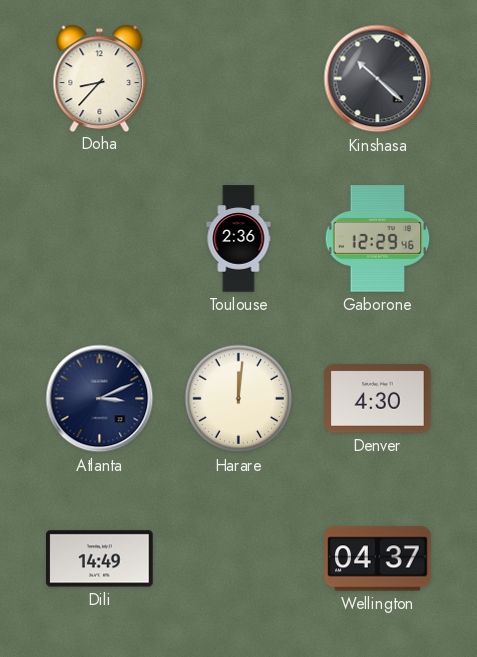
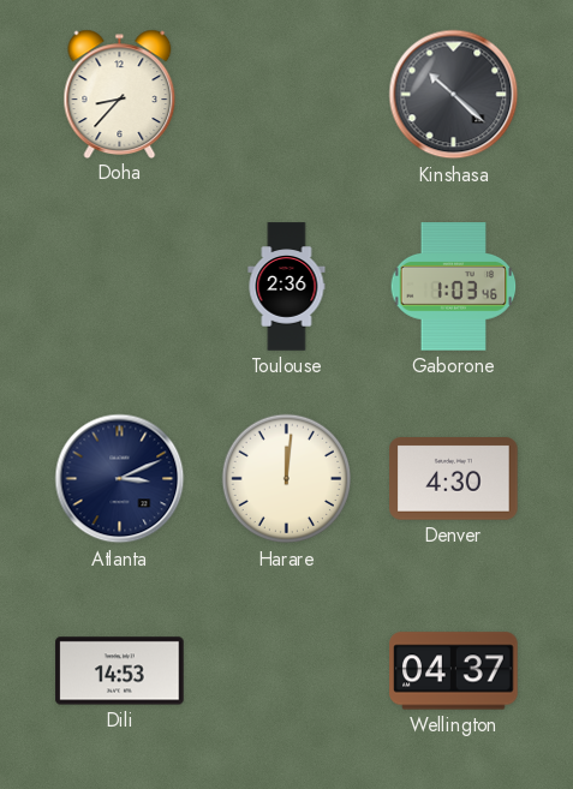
Gaborone: 12:29 -> 1:03
Dili: 14:49 -> 14:53
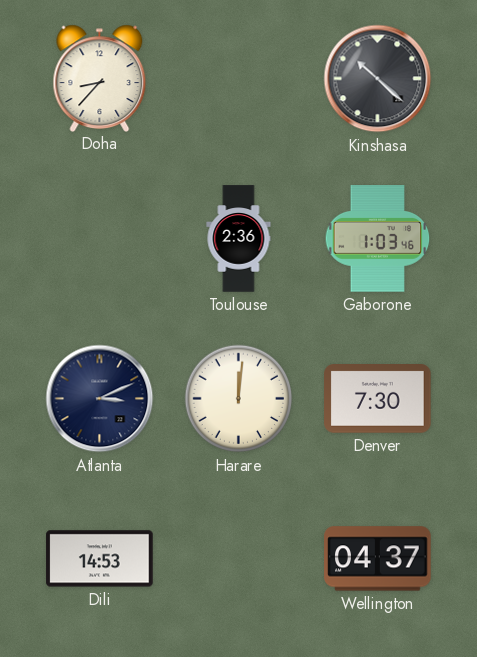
Denver: 4:30 -> 7:30
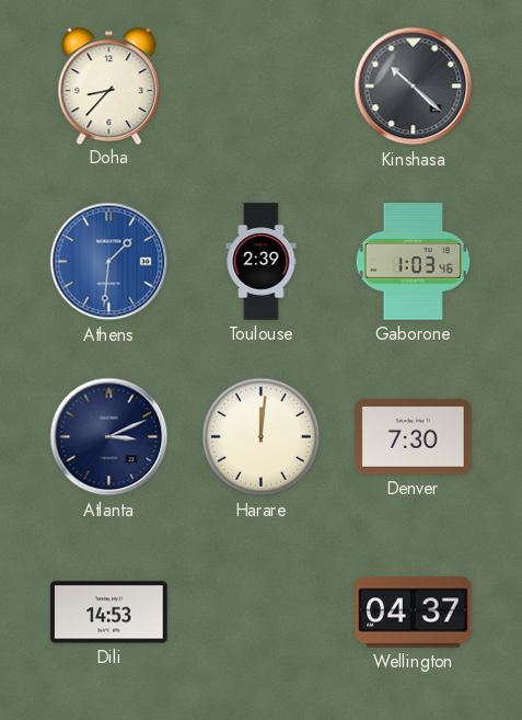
Athens: none -> 1:31
Toulouse: 2:36 -> 2:39
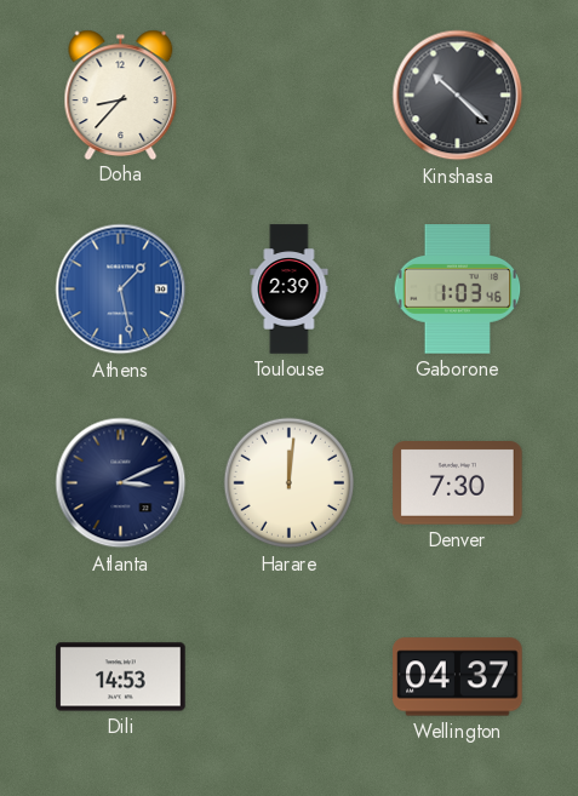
Athens: 1:31 -> 1:28
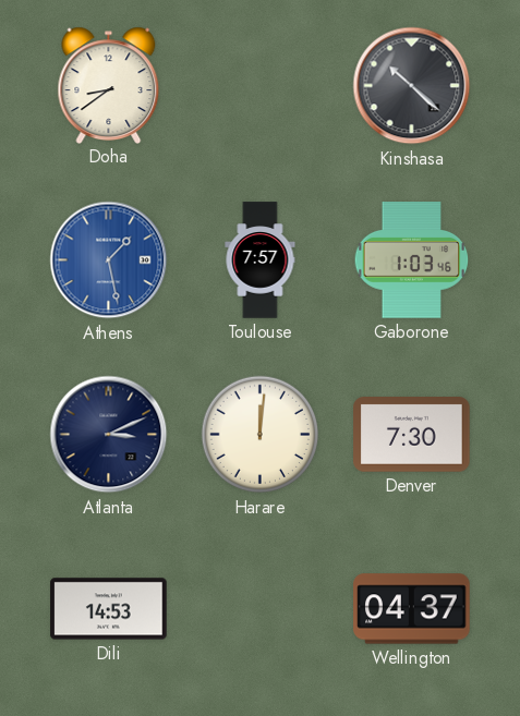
Doha: 8:37 -> 8:39
Toulouse: 2:39 -> 7:57
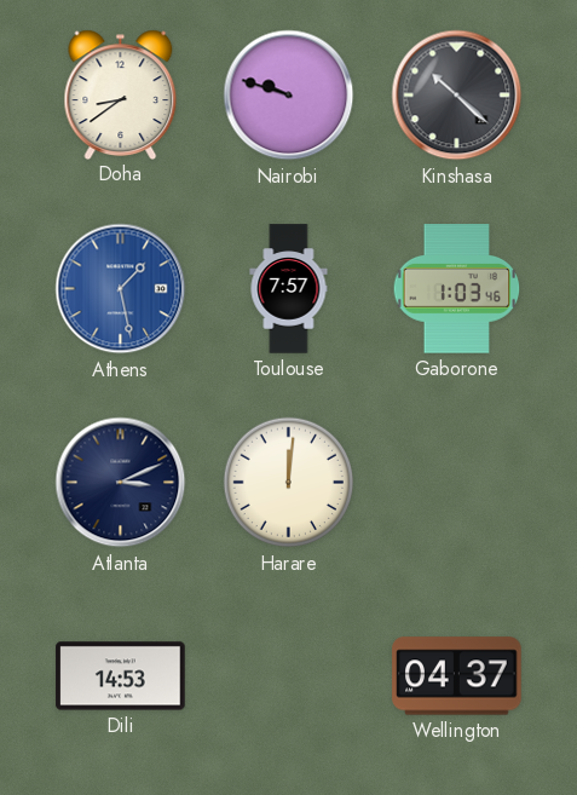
Nairobi: none -> 9:48
Denver: 7:30 -> none
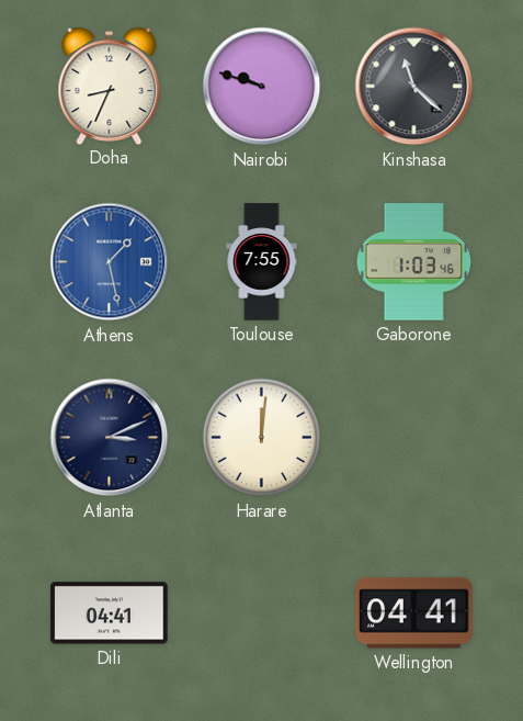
Doha: 8:39 -> 8:34
Kinshasa: 10:22 -> 11:22
Toulouse: 7:57 -> 7:55
Dili: 14:53 -> 04:41
Wellington: 04:37 -> 04:41
